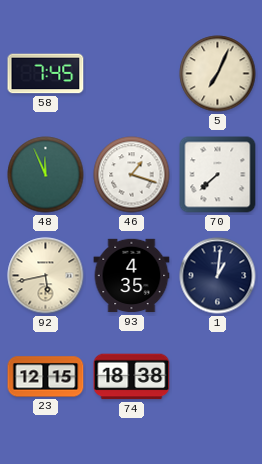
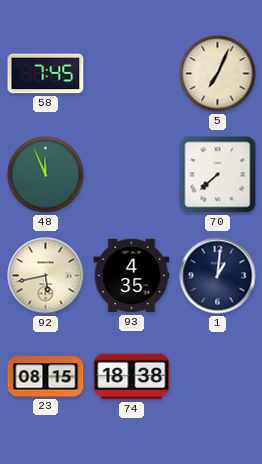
46: 1:18 -> none
23: 12:15 -> 08:15
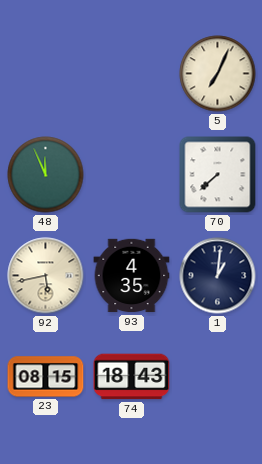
58: 7:45 -> none
74: 18:38 -> 18:43
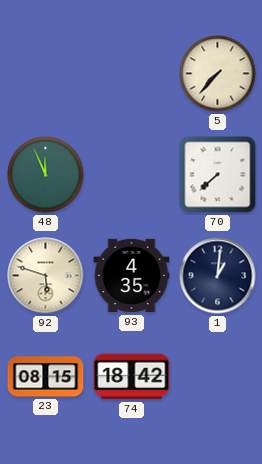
5: 7:04 -> 7:37
92: 5:43 -> 5:48
74: 18:43 -> 18:42
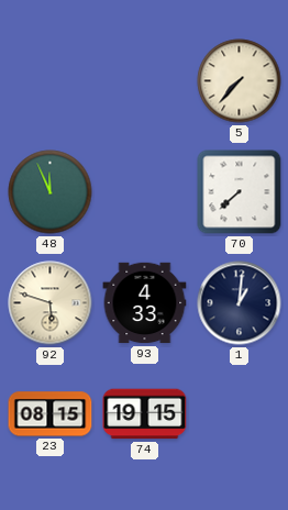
93: 4:35 -> 4:33
74: 18:42 -> 19:15
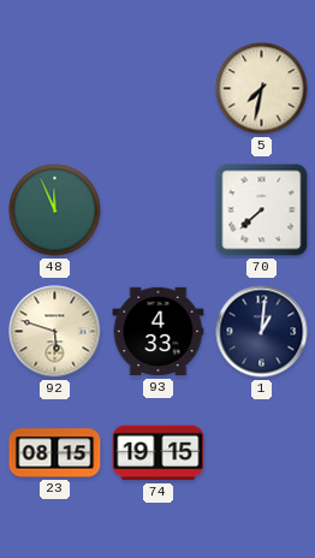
5: 7:37 -> 7:32
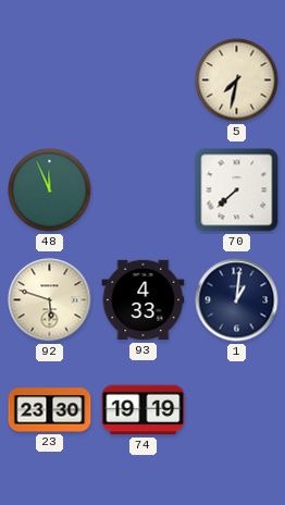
23: 08:15 -> 23:30
74: 19:15 -> 19:19
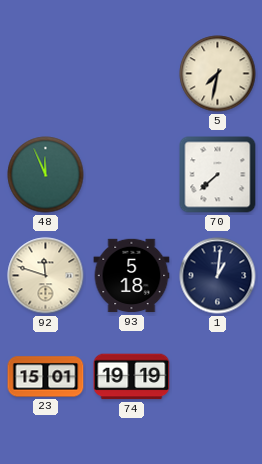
92: 5:48 -> 11:48
93: 4:33 -> 5:18
23: 23:30 -> 15:01
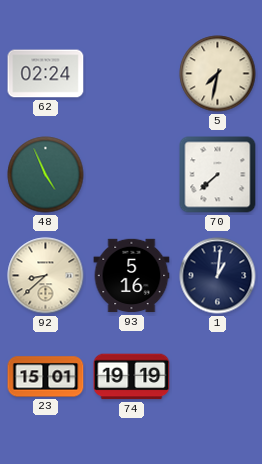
62: none -> 02:24
48: 11:56 -> 4:56
92: 11:48 -> 8:38
93: 5:18 -> 5:16
